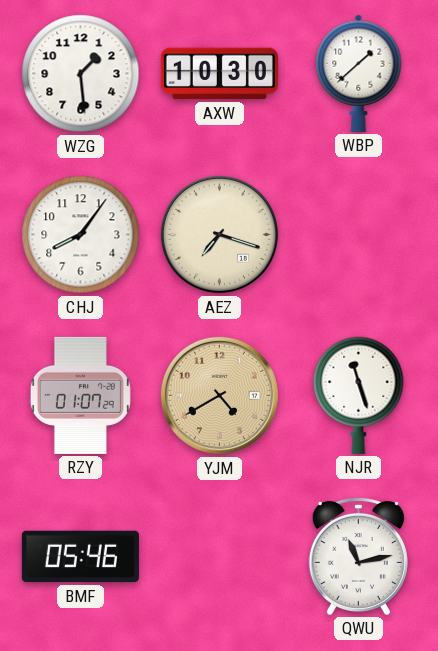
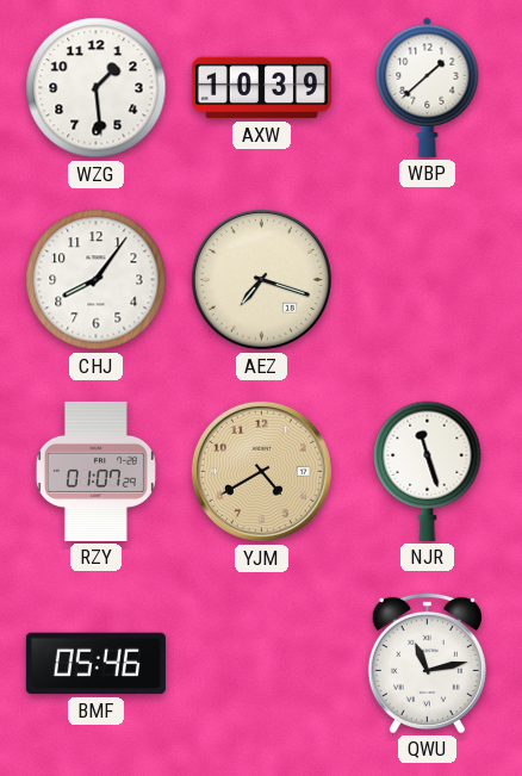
AXW: 10:30 -> 10:39
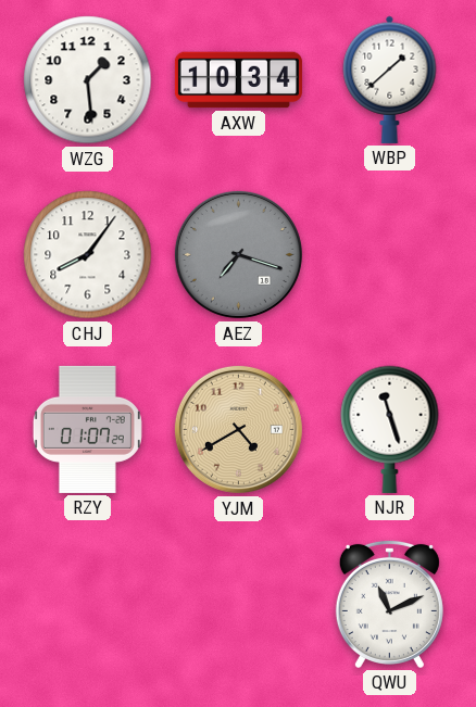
AXW: 10:39 -> 10:34
AEZ dial: cream -> grey
BMF: 05:46 -> none
QWU: 11:13 -> 11:11
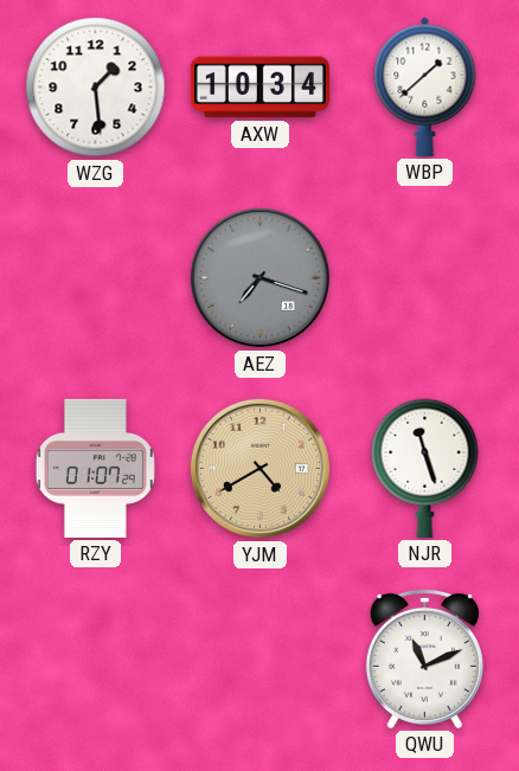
CHJ: 8:06 -> none
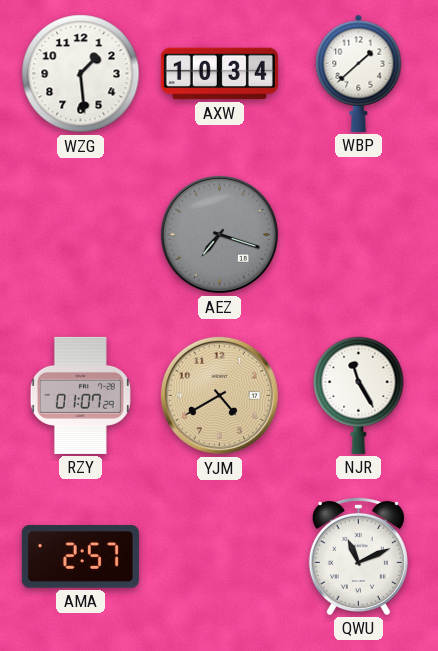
NJR: 11:27 -> 11:25
AMA: none -> 2:57
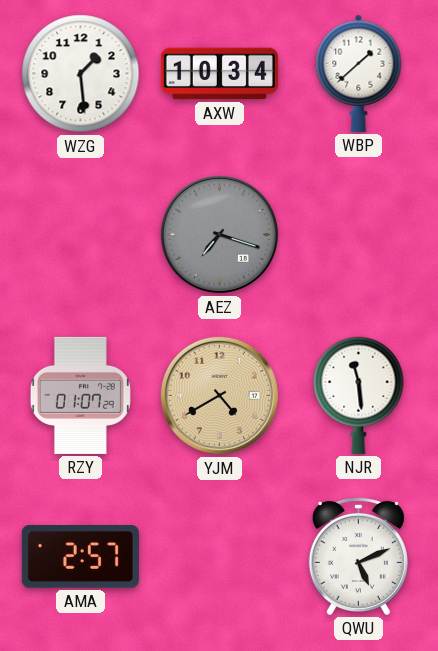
NJR: 11:25 -> 11:29
QWU: 11:11 -> 5:11
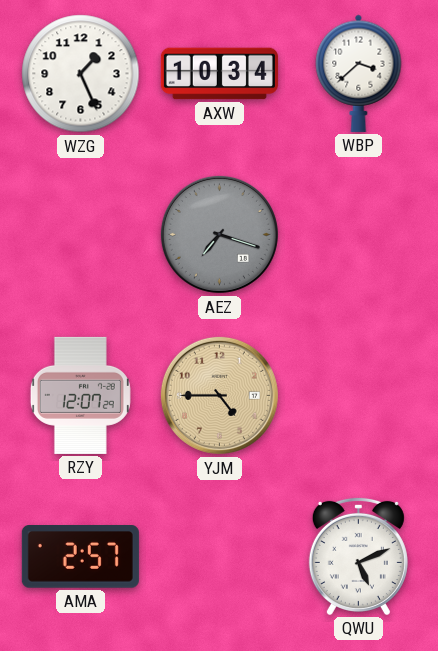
WZG: 1:29 -> 1:26
WBP: 1:38 -> 3:38
RZY: 01:07 -> 12:07
YJM: 4:40 -> 4:45
NJR: 11:29 -> none
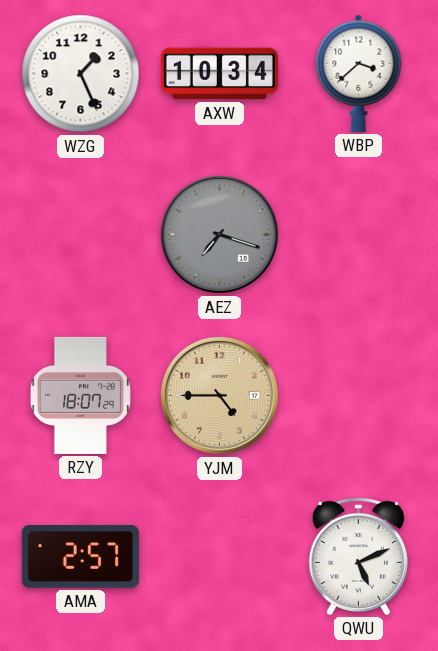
RZY: 12:07 -> 18:07
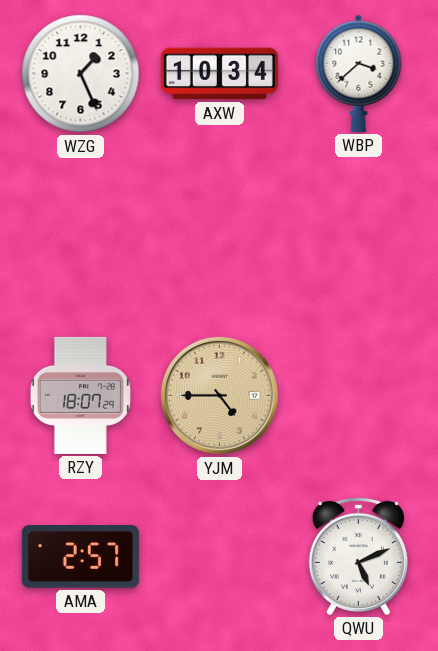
AEZ: 7:18 -> none
